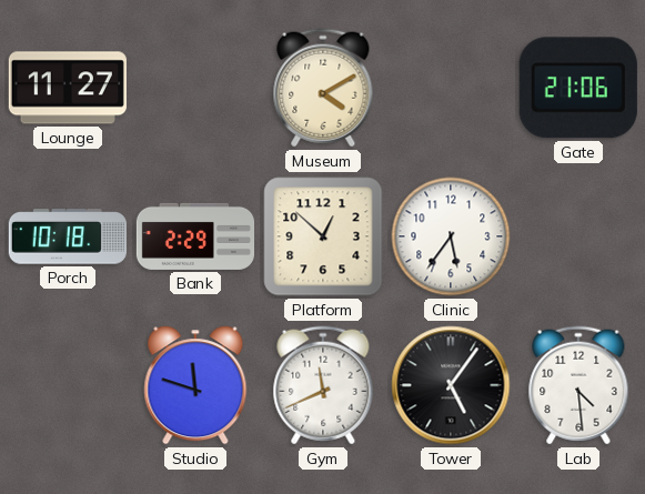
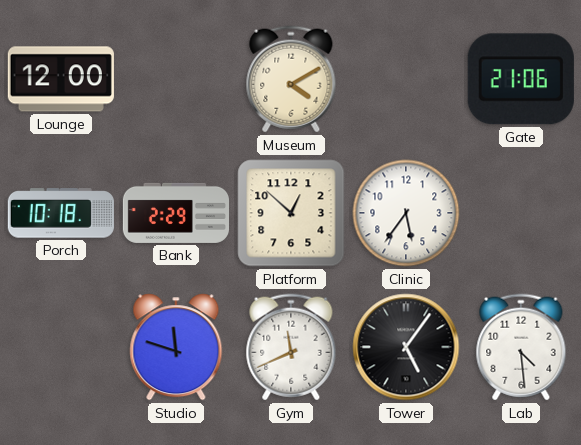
Lounge: 11:27 -> 12:00
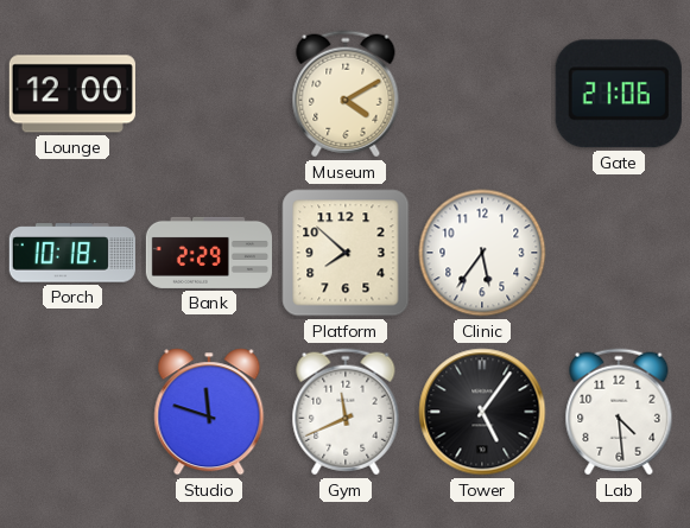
Platform: 12:52 -> 7:52
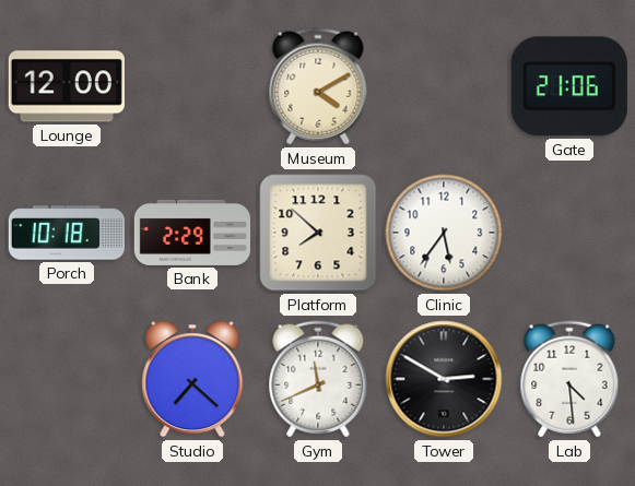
Studio: 11:48 -> 7:22
Tower: 5:06 -> 2:50
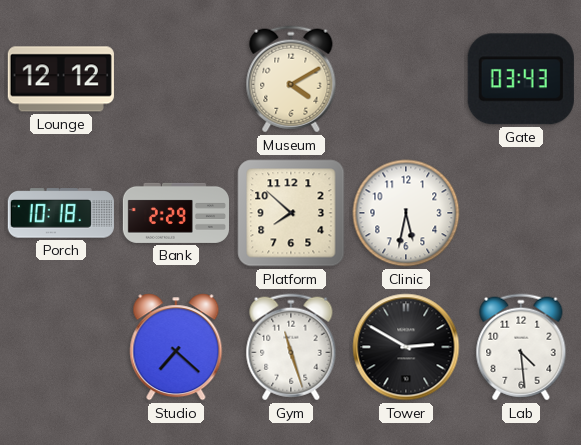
Lounge: 12:00 -> 12:12
Gate: 21:06 -> 03:43
Clinic: 5:36 -> 5:32
Gym: 11:41 -> 11:27
